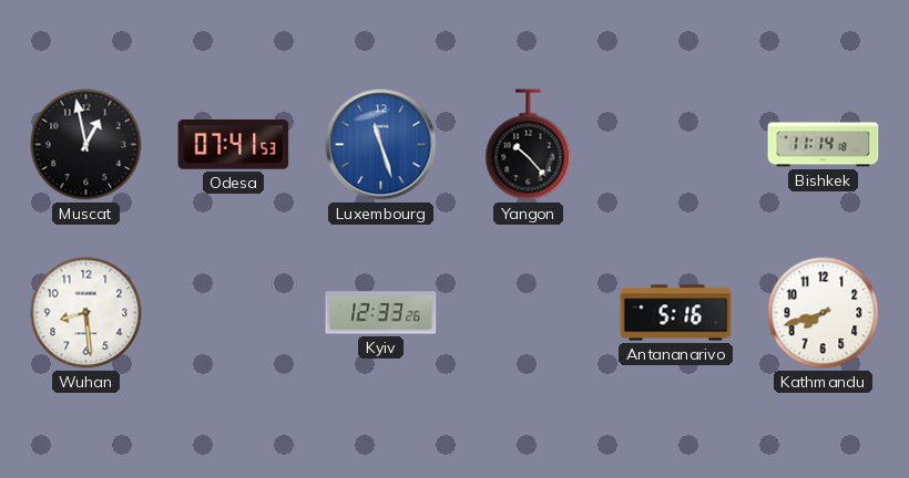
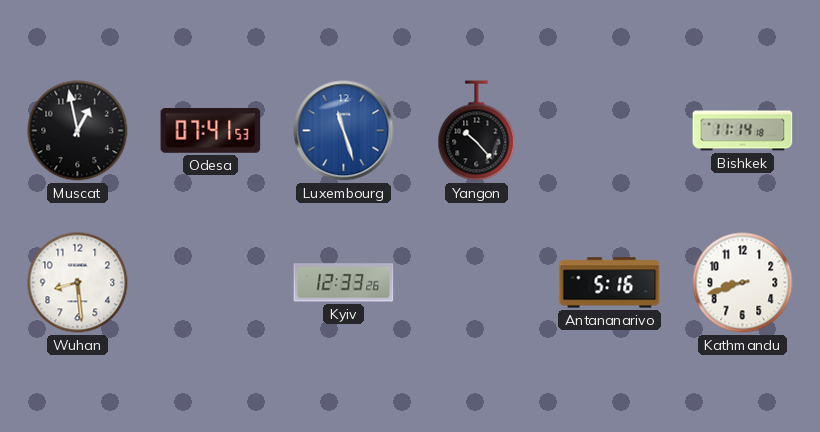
Kathmandu: 7:42 -> 8:42
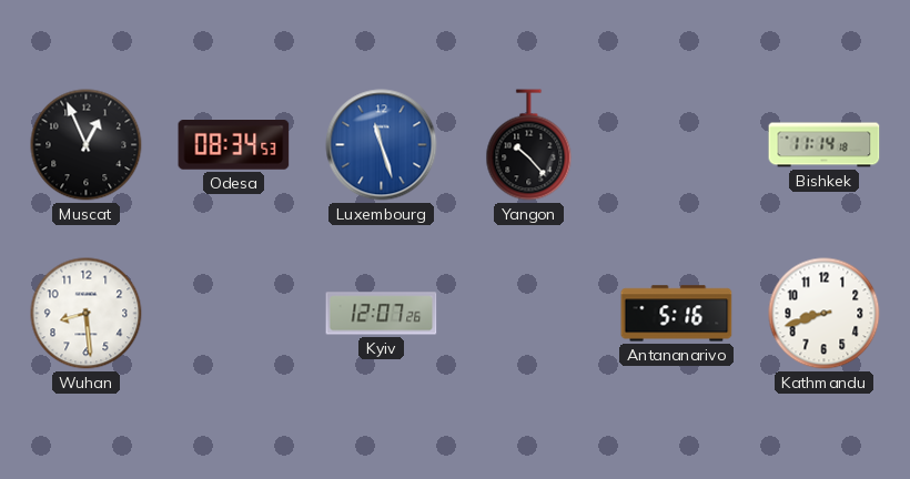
Muscat: 12:58 -> 12:56
Odesa: 07:41 -> 08:34
Kyiv: 12:33 -> 12:07
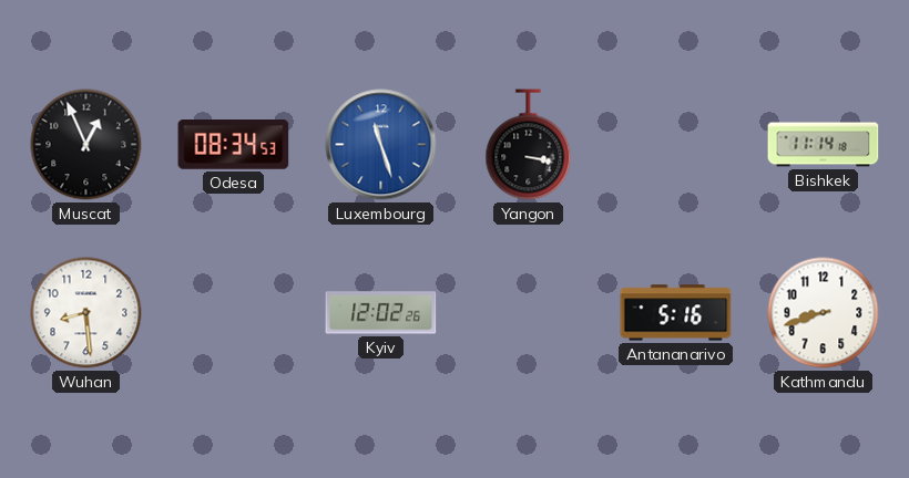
Yangon: 10:23 -> 3:17
Kyiv: 12:07 -> 12:02
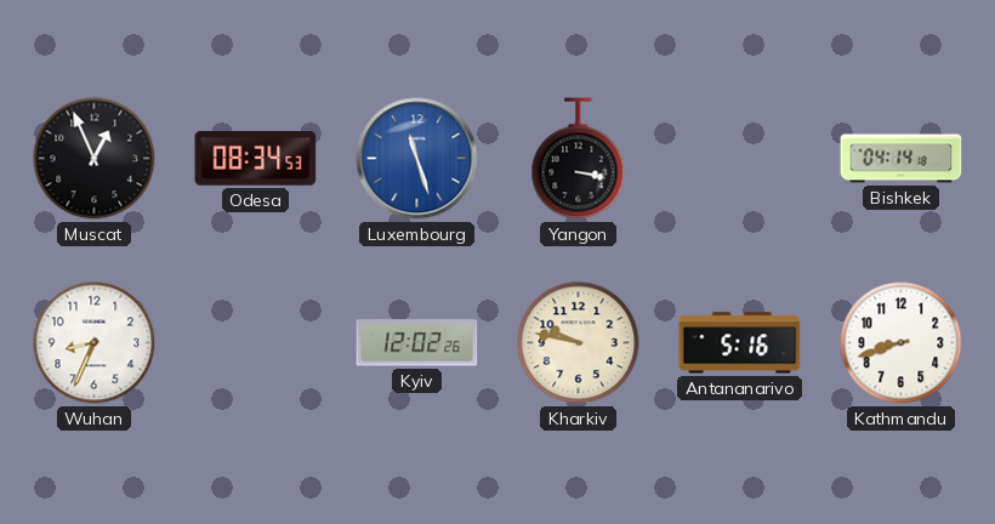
Bishkek: 11:14 -> 04:14
Wuhan: 8:29 -> 8:34
Kharkiv: none -> 9:47
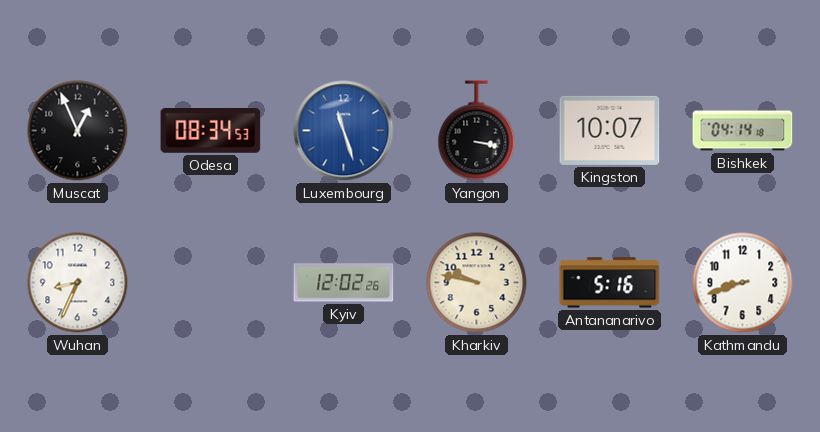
Kingston: none -> 10:07
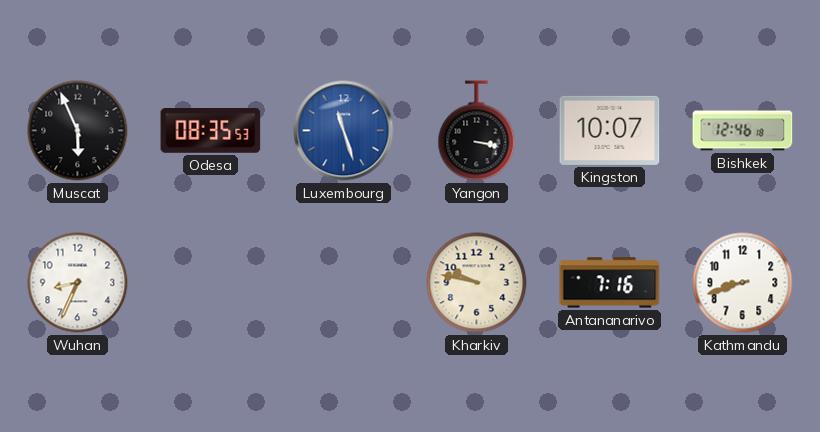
Muscat: 12:56 -> 5:56
Odesa: 08:34 -> 08:35
Bishkek: 04:14 -> 12:46
Kyiv: 12:02 -> none
Antananarivo: 5:16 -> 7:16
